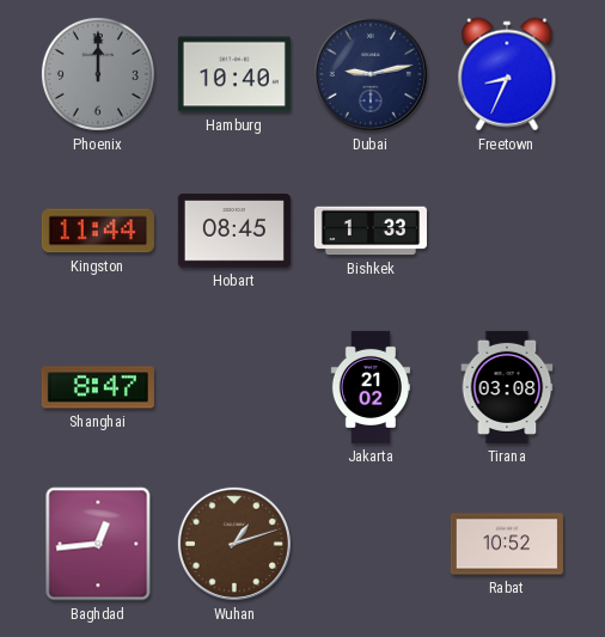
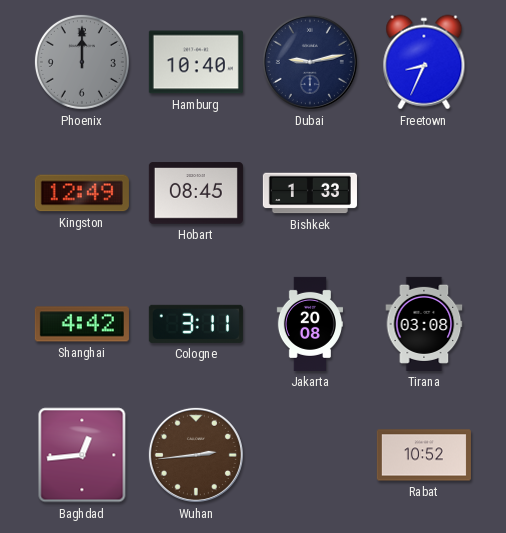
Kingston: 11:44 -> 12:49
Shanghai: 8:47 -> 4:42
Cologne: none -> 3:11
Jakarta: 21:02 -> 20:08
Wuhan: 1:12 -> 2:44
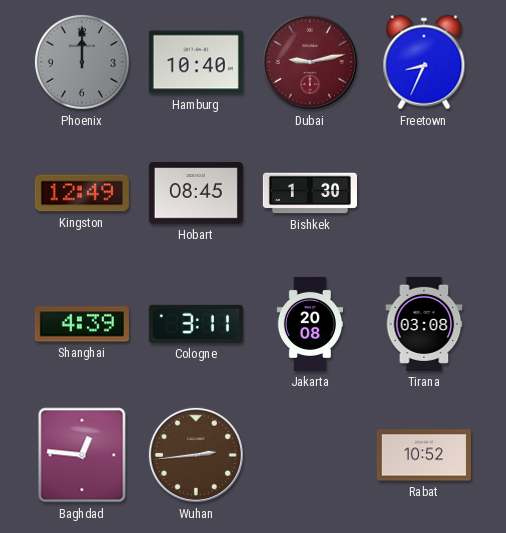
Dubai dial: navy -> burgundy
Bishkek: 1:33 -> 1:30
Shanghai: 4:42 -> 4:39
Baghdad: 12:44 -> 12:46
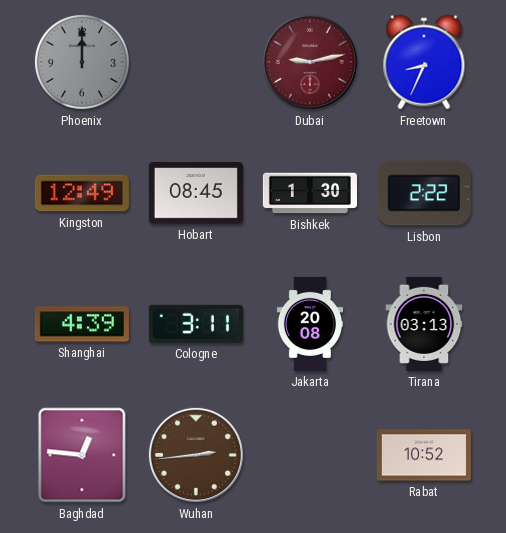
Hamburg: 10:40 -> none
Lisbon: none -> 2:22
Tirana: 03:08 -> 03:13
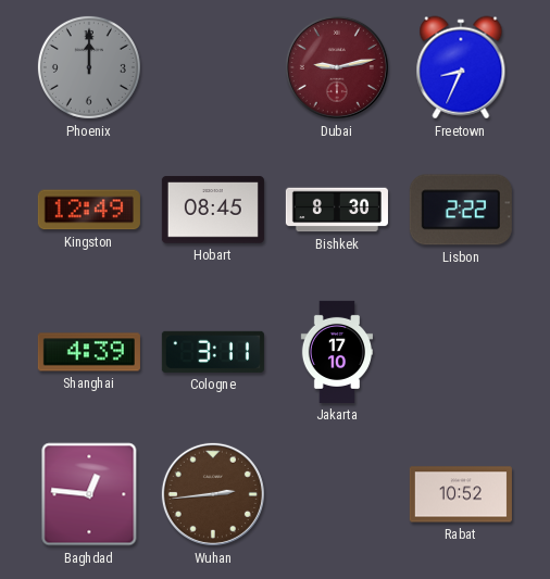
Bishkek: 1:30 -> 8:30
Jakarta: 20:08 -> 17:10
Tirana: 03:13 -> none
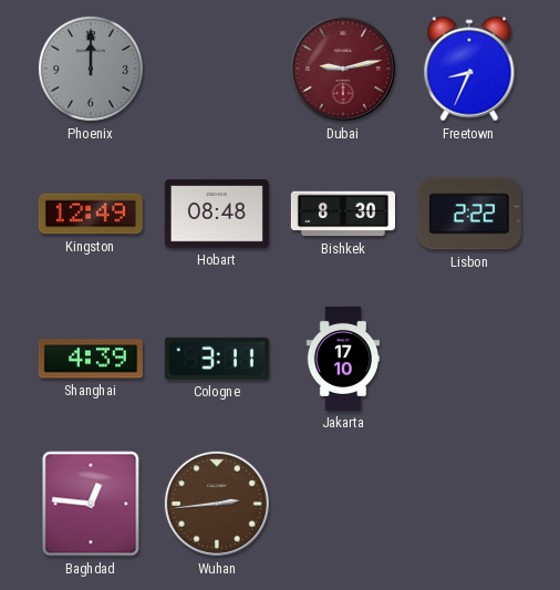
Hobart: 08:45 -> 08:48
Rabat: 10:52 -> none
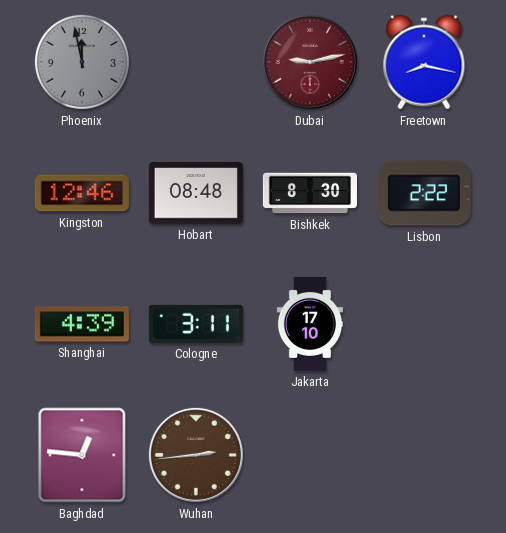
Phoenix: 12:00 -> 11:58
Freetown: 8:34 -> 8:17
Kingston: 12:49 -> 12:46
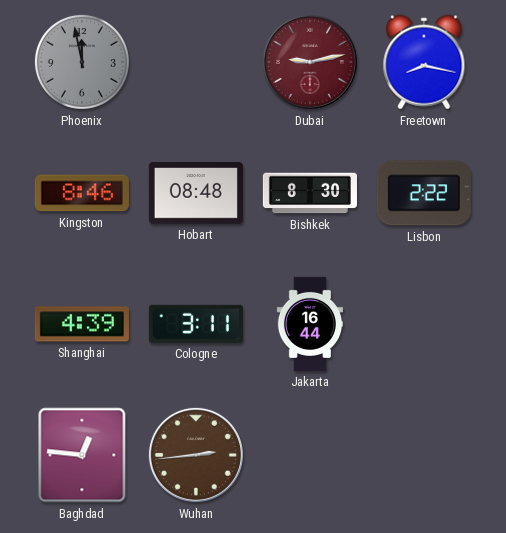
Kingston: 12:46 -> 8:46
Jakarta: 17:10 -> 16:44
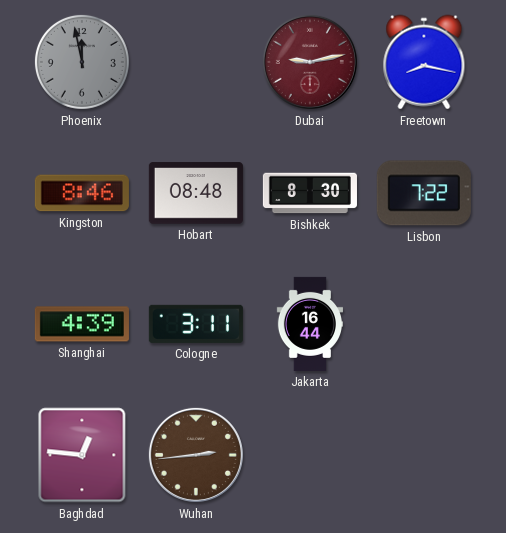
Lisbon: 2:22 -> 7:22
